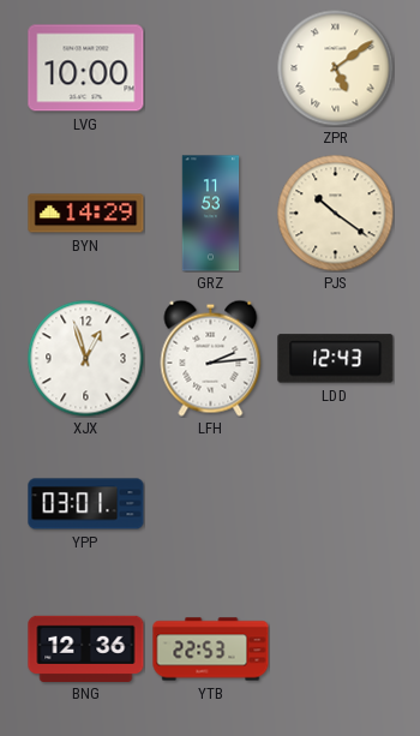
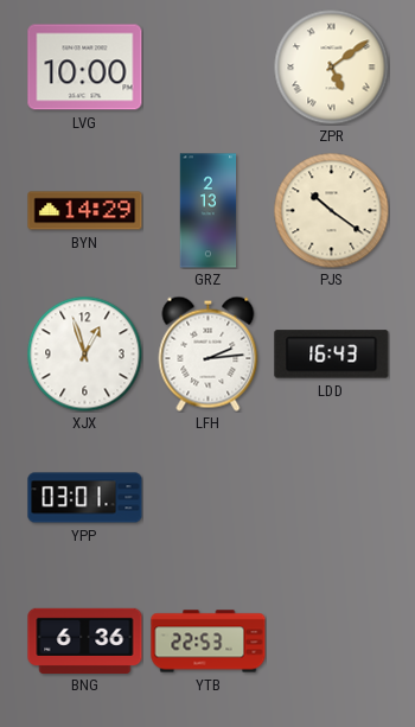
GRZ: 11:53 -> 2:13
LDD: 12:43 -> 16:43
BNG: 12:36 -> 6:36
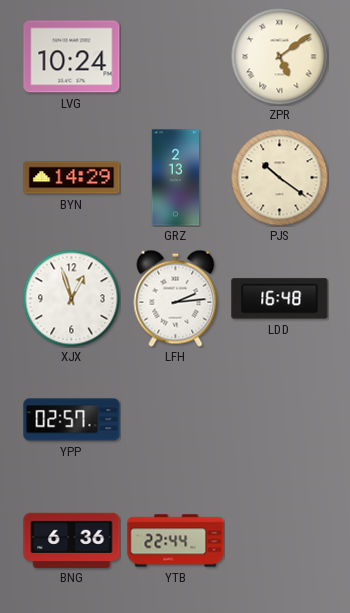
LVG: 10:00 -> 10:24
LDD: 16:43 -> 16:48
YPP: 03:01 -> 02:57
YTB: 22:53 -> 22:44
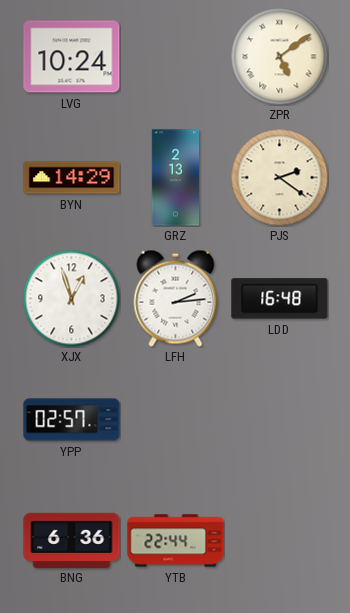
PJS: 10:21 -> 2:21
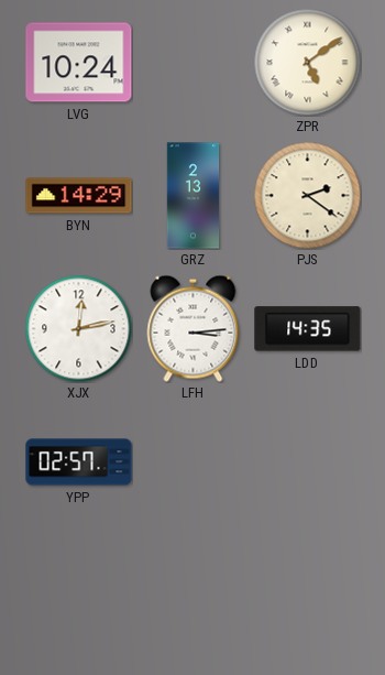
XJX: 12:57 -> 12:13
LFH: 2:14 -> 3:14
LDD: 16:48 -> 14:35
BNG: 6:36 -> none
YTB: 22:44 -> none
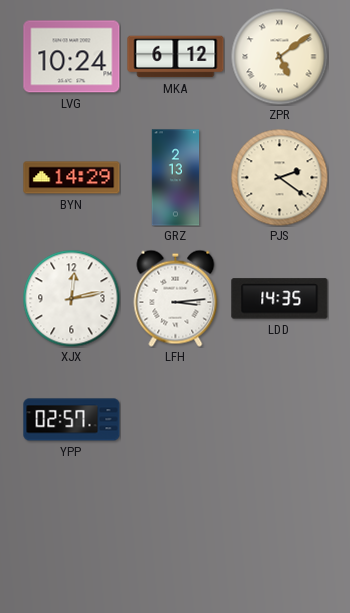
MKA: none -> 6:12
